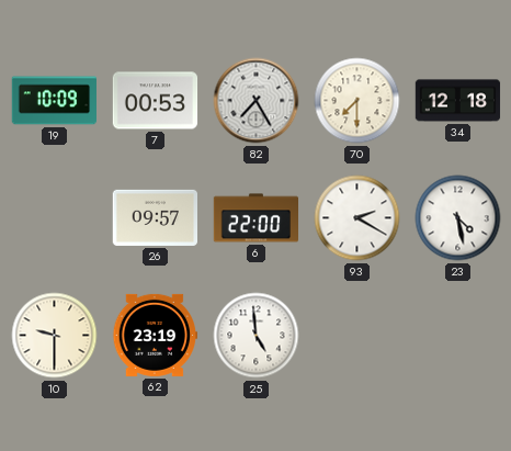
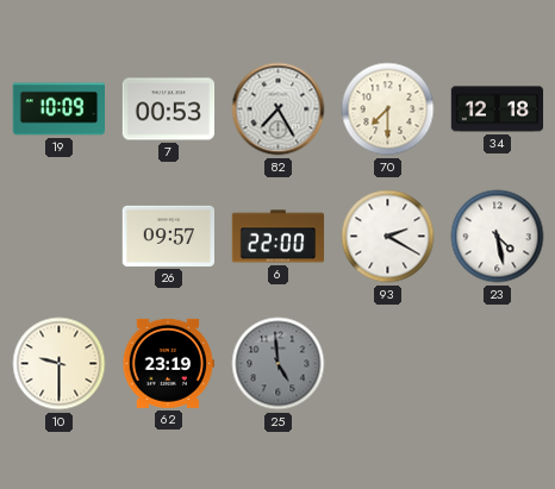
25 dial: white -> grey
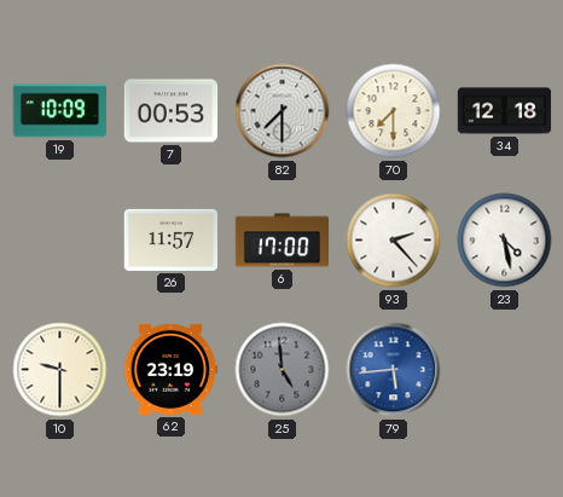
82: 7:25 -> 7:30
26: 09:57 -> 11:57
6: 22:00 -> 17:00
93: 2:20 -> 2:23
79: none -> 5:44
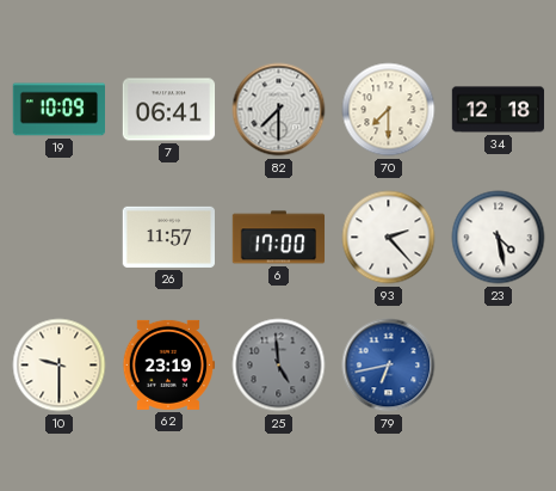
7: 00:53 -> 06:41
79: 5:44 -> 6:43
